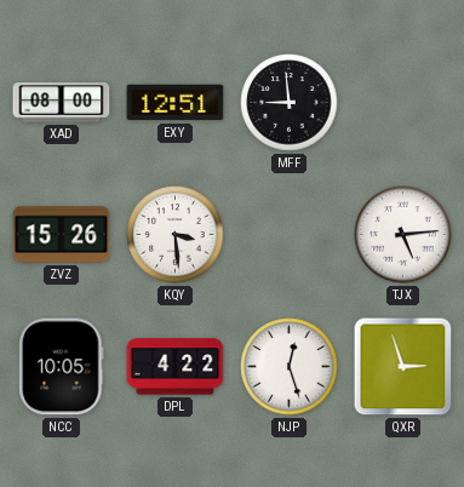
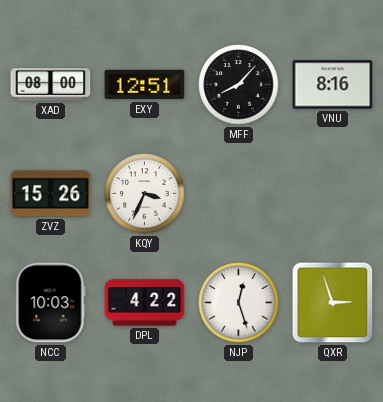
MFF: 8:59 -> 8:07
VNU: none -> 8:16
KQY: 3:29 -> 3:34
TJX: 5:14 -> none
NCC: 10:05 -> 10:03
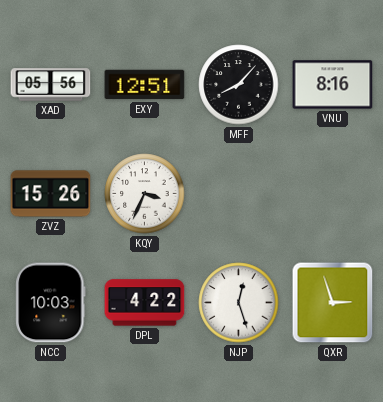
XAD: 08:00 -> 05:56
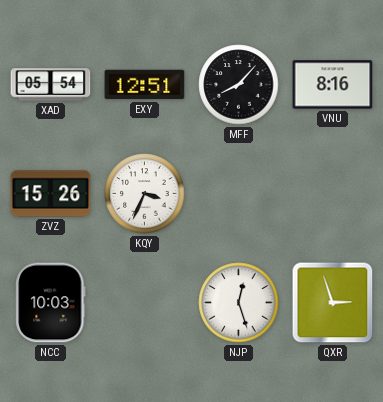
XAD: 05:56 -> 05:54
DPL: 4:22 -> none
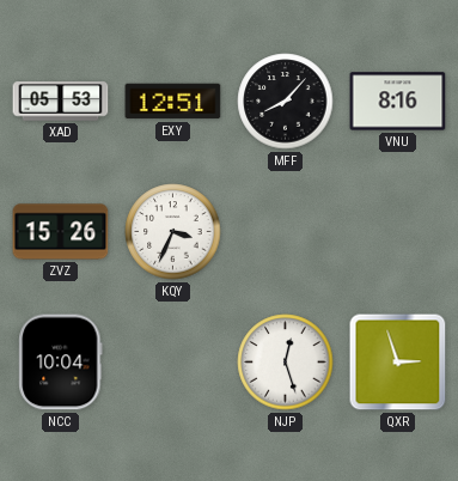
XAD: 05:54 -> 05:53
NCC: 10:03 -> 10:04
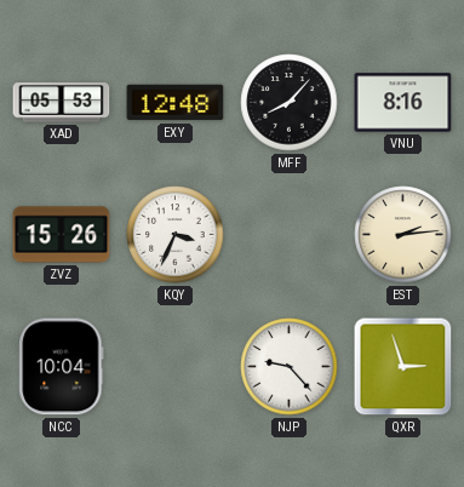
EXY: 12:51 -> 12:48
EST: none -> 2:14
NJP: 12:27 -> 9:23
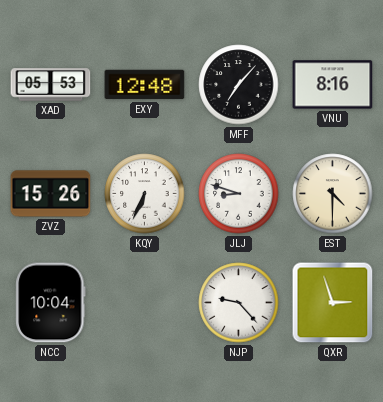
MFF: 8:07 -> 7:07
KQY: 3:34 -> 6:34
JLJ: none -> 8:48
EST: 2:14 -> 4:30
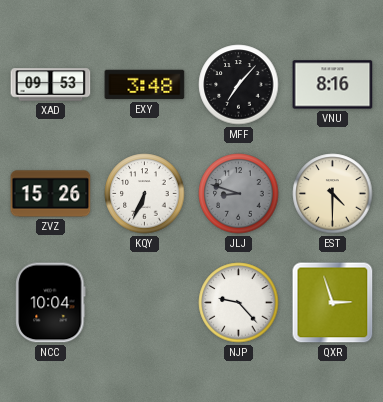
XAD: 05:53 -> 09:53
EXY: 12:48 -> 3:48
JLJ dial: white -> grey
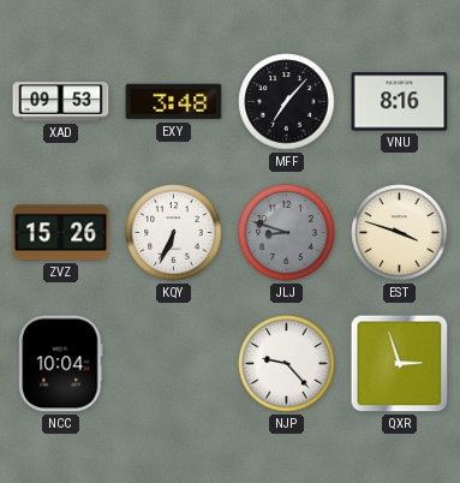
EST: 4:30 -> 3:48
